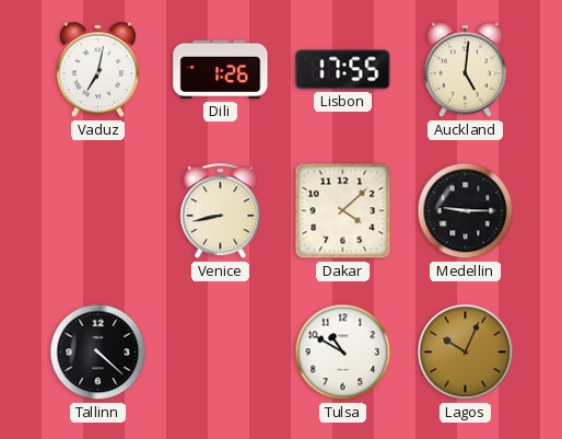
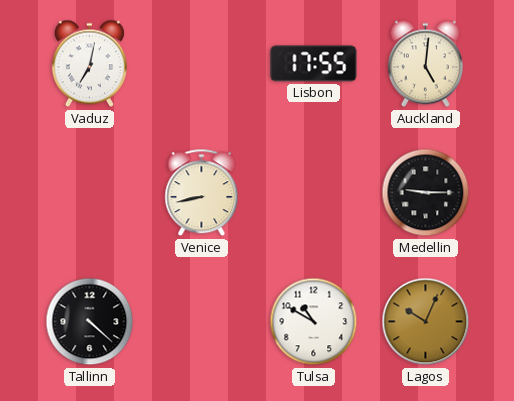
Dili: 1:26 -> none
Dakar: 4:08 -> none
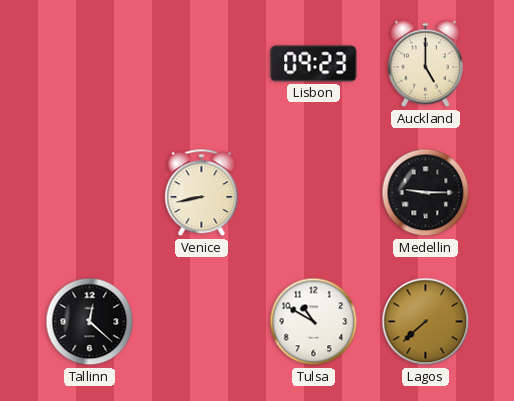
Vaduz: 7:02 -> none
Lisbon: 17:55 -> 09:23
Auckland: 5:01 -> 5:00
Tallinn: 4:22 -> 12:22
Lagos: 10:04 -> 7:38
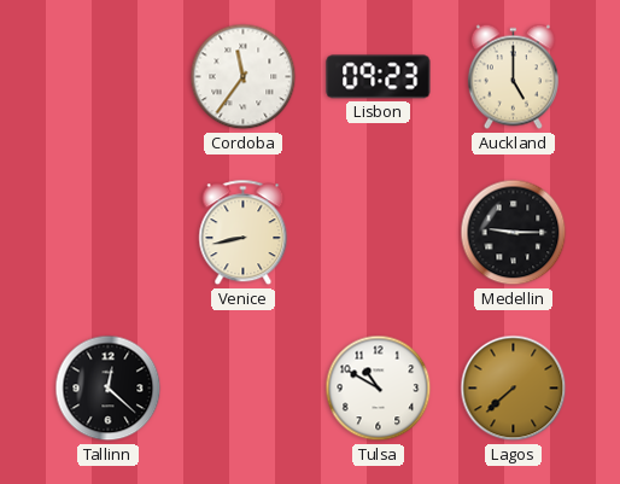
Cordoba: none -> 11:36
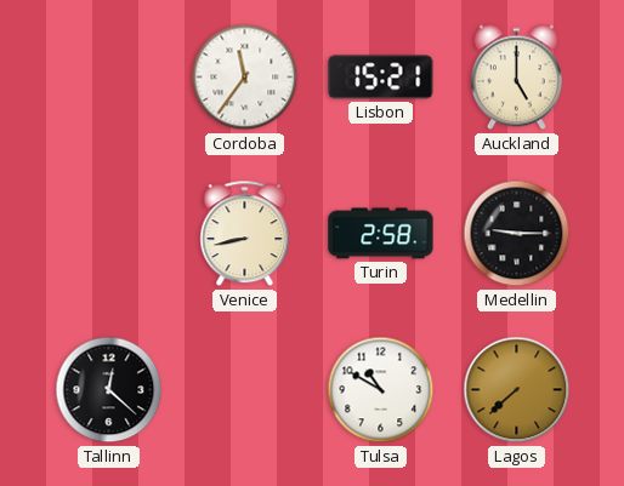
Lisbon: 09:23 -> 15:21
Turin: none -> 2:58
